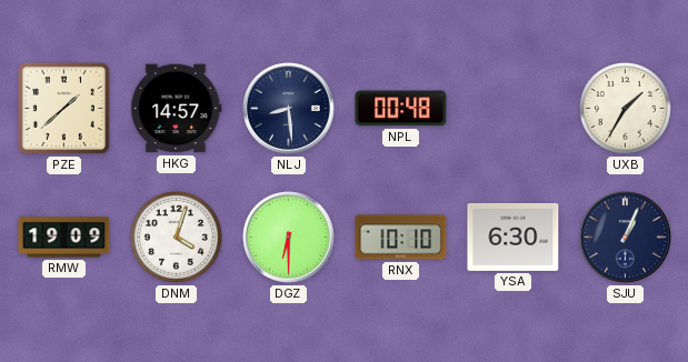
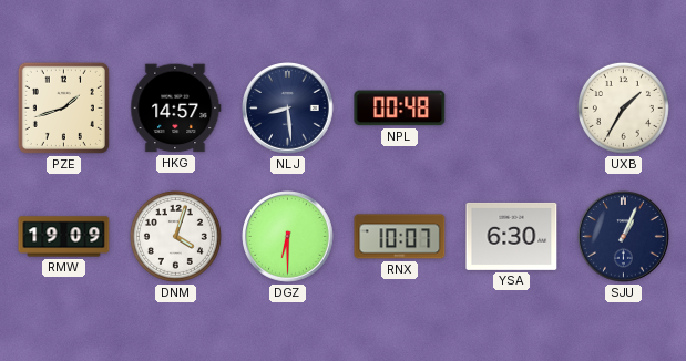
PZE: 1:38 -> 1:42
RNX: 10:10 -> 10:07
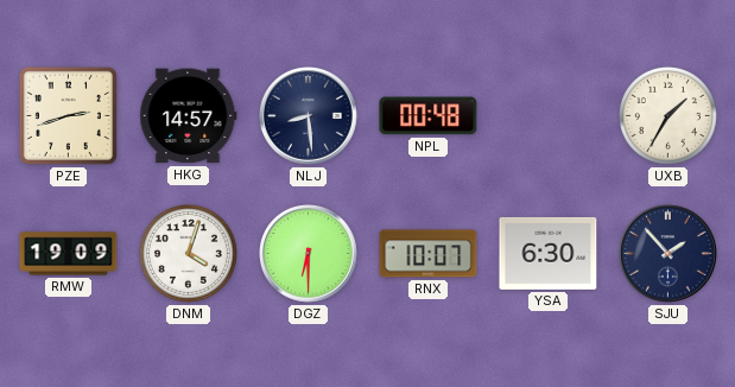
PZE: 1:42 -> 2:42
SJU: 1:04 -> 1:53
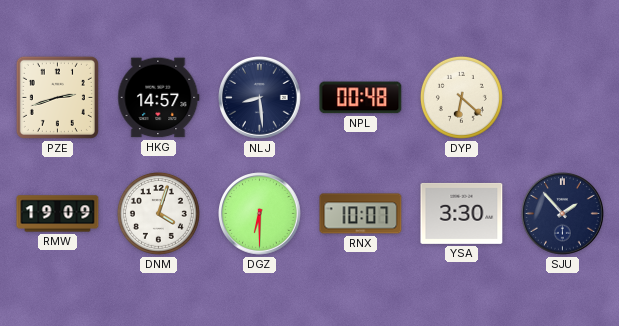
DYP: none -> 6:22
UXB: 1:35 -> none
YSA: 6:30 -> 3:30
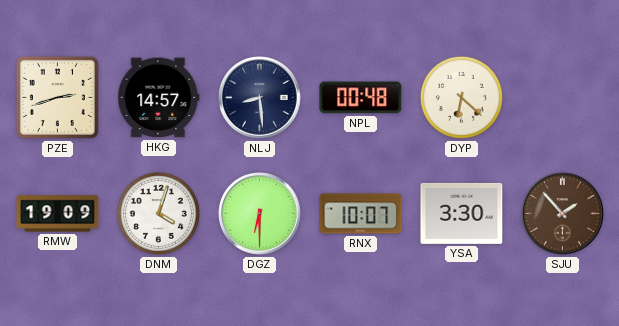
SJU dial: navy -> brown
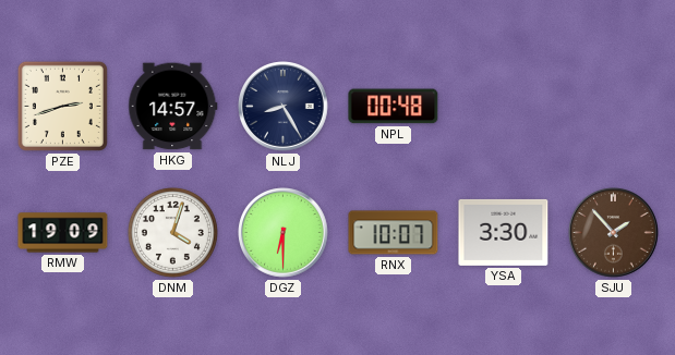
NLJ: 8:29 -> 8:25
DYP: 6:22 -> none
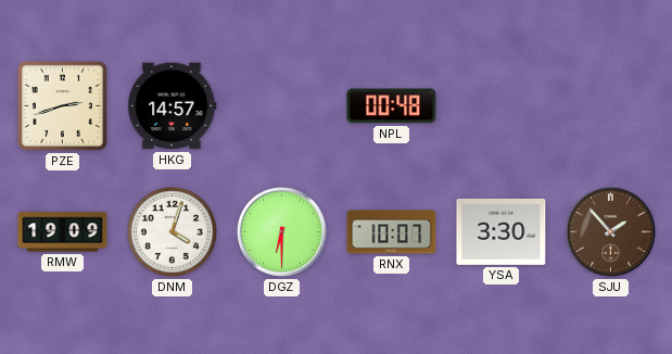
NLJ: 8:25 -> none
